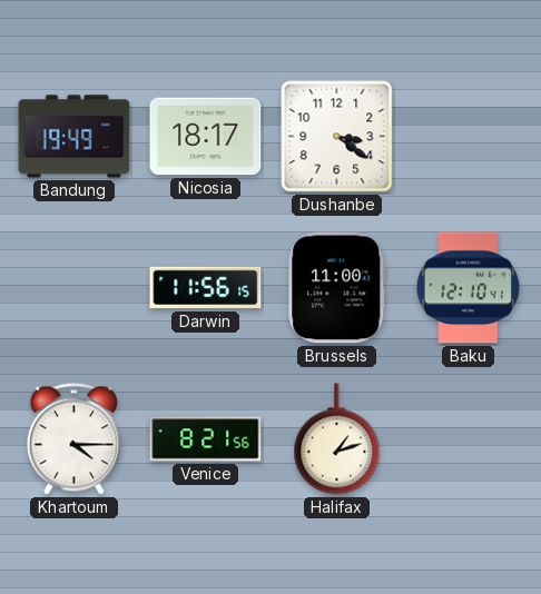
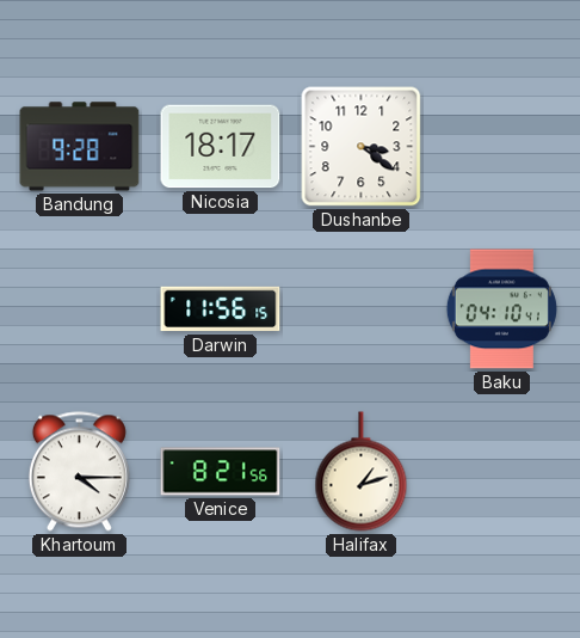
Bandung: 19:49 -> 9:28
Brussels: 11:00 -> none
Baku: 12:10 -> 04:10
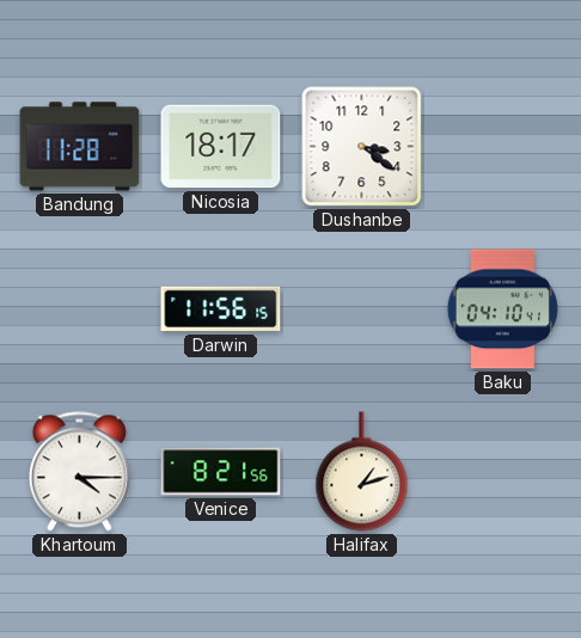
Bandung: 9:28 -> 11:28
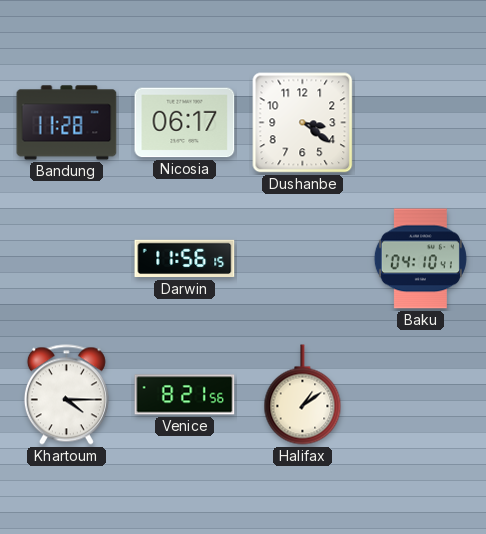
Nicosia: 18:17 -> 06:17
Halifax: 1:12 -> 1:09
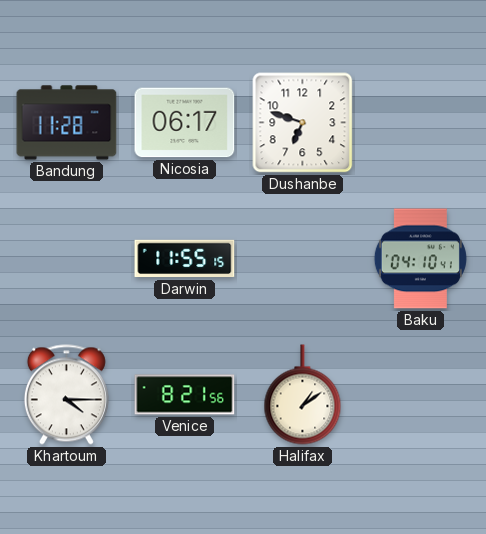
Dushanbe: 3:21 -> 6:48
Darwin: 11:56 -> 11:55
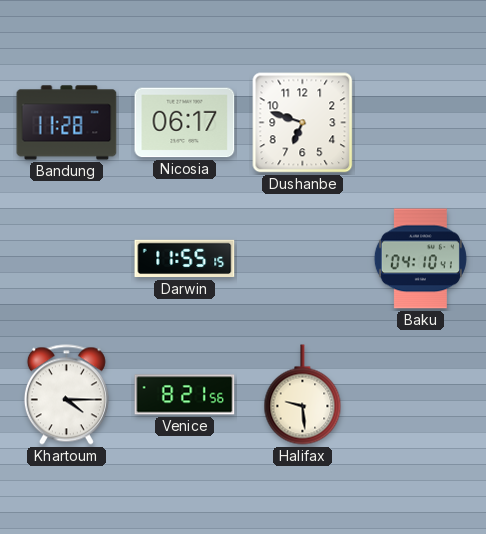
Halifax: 1:09 -> 9:29
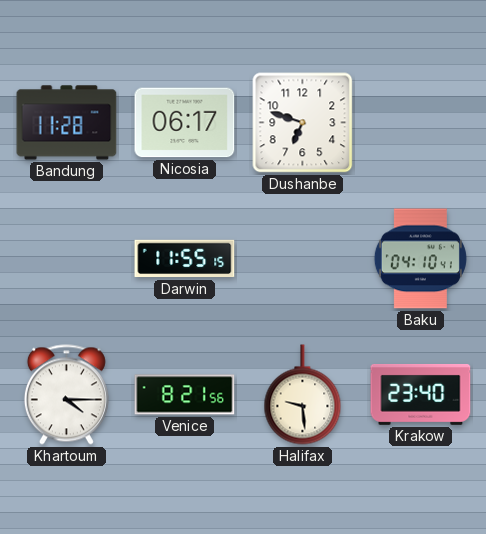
Krakow: none -> 23:40
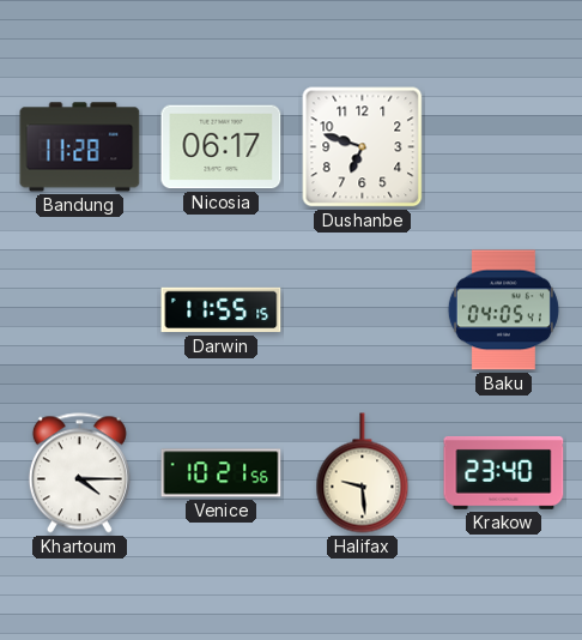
Baku: 04:10 -> 04:05
Venice: 8:21 -> 10:21
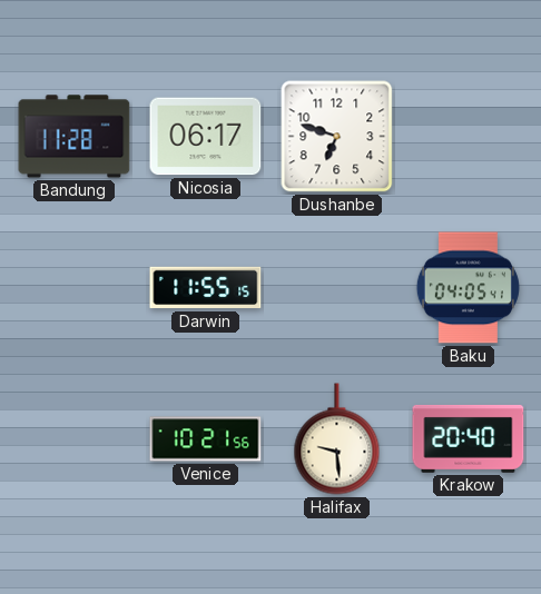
Khartoum: 4:15 -> none
Krakow: 23:40 -> 20:40
